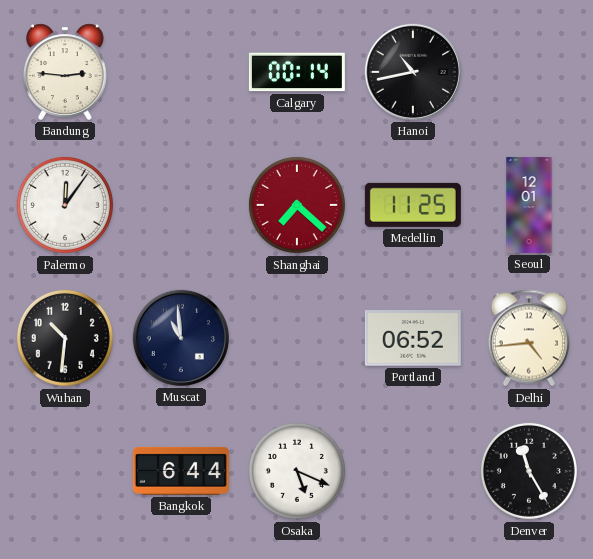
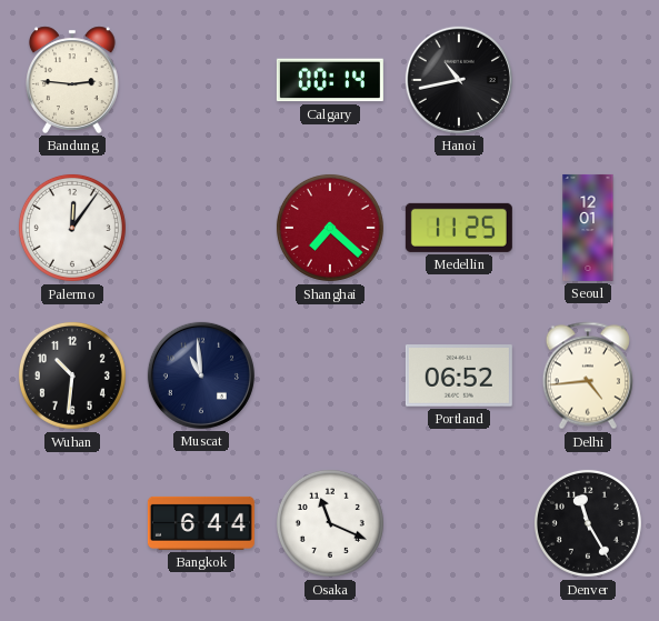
Osaka: 5:19 -> 11:19
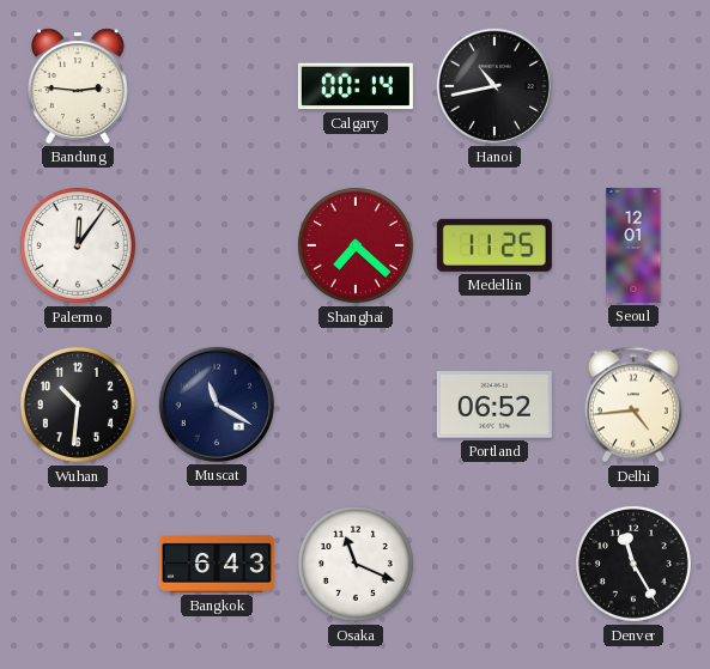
Muscat: 10:59 -> 11:20
Bangkok: 6:44 -> 6:43
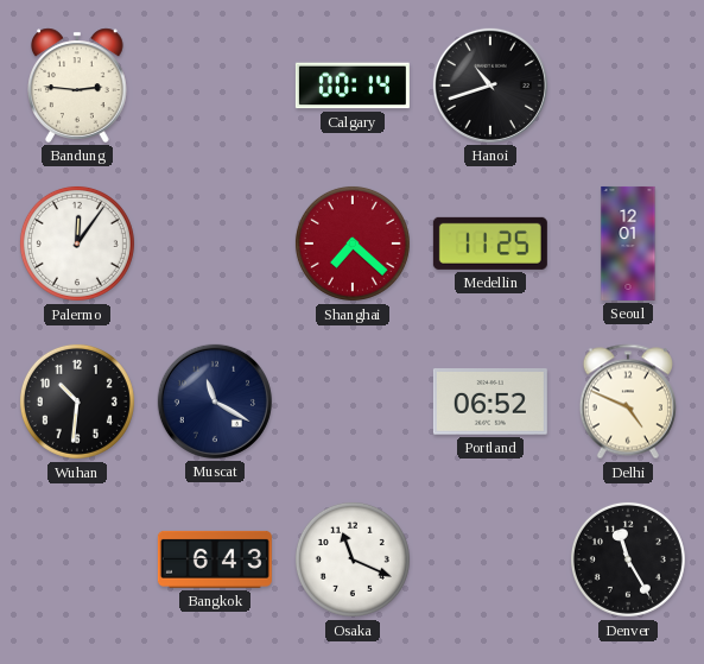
Hanoi: 10:43 -> 10:42
Delhi: 4:44 -> 4:49
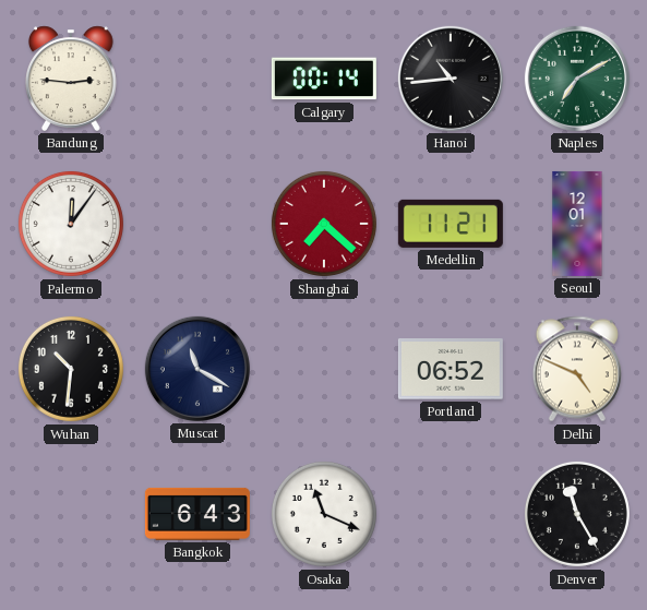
Hanoi: 10:42 -> 10:44
Naples: none -> 7:10
Medellin: 11:25 -> 11:21
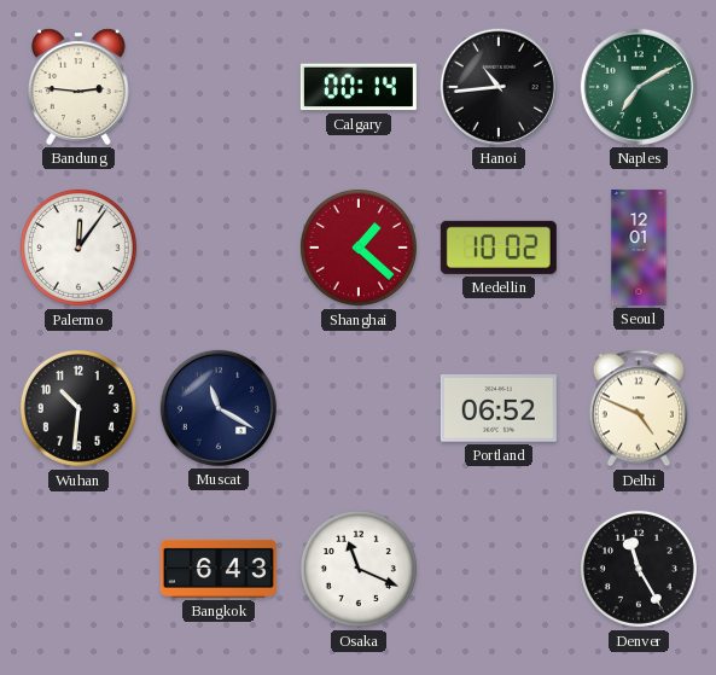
Shanghai: 7:22 -> 1:22
Medellin: 11:21 -> 10:02
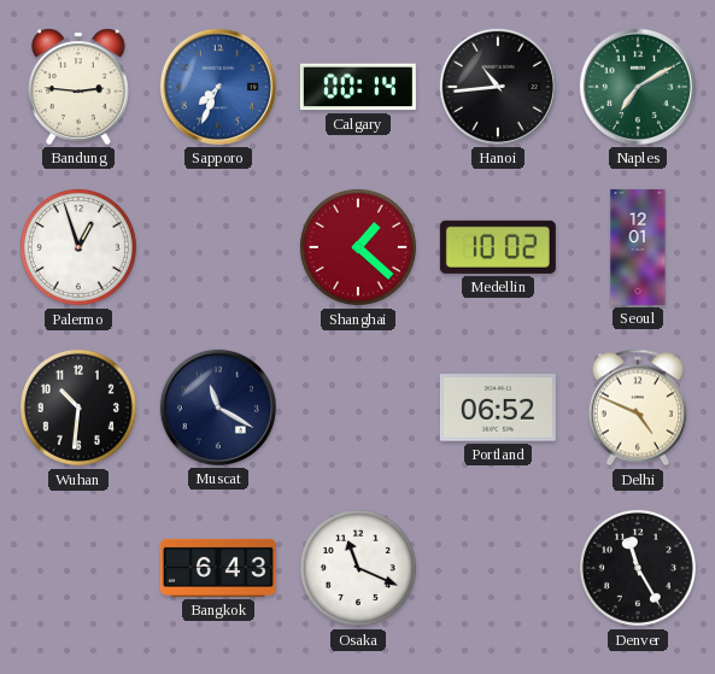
Sapporo: none -> 7:34
Palermo: 12:06 -> 12:57
